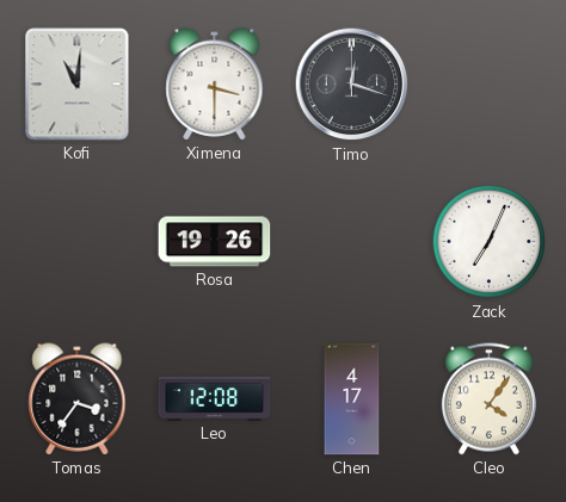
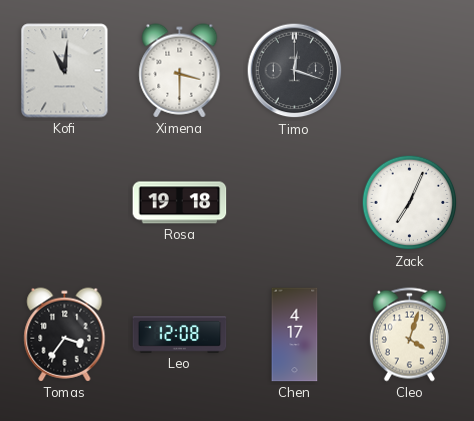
Rosa: 19:26 -> 19:18
Cleo: 4:06 -> 4:03
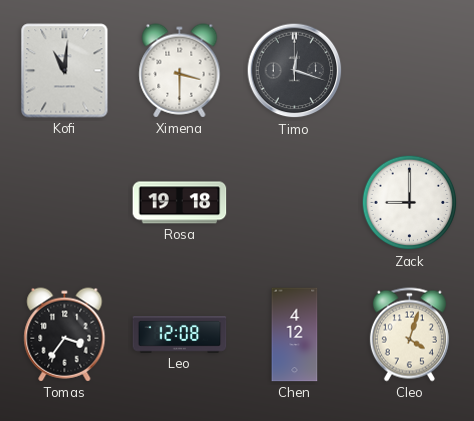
Zack: 7:04 -> 9:00
Chen: 4:17 -> 4:12
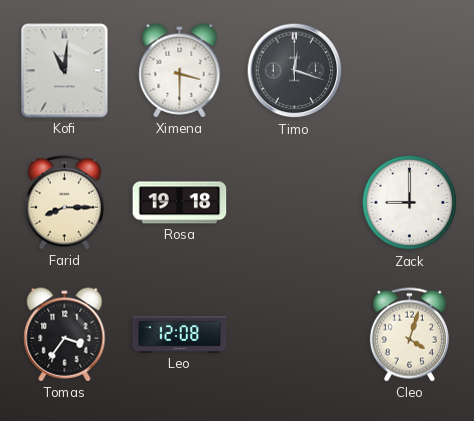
Farid: none -> 8:15
Chen: 4:12 -> none
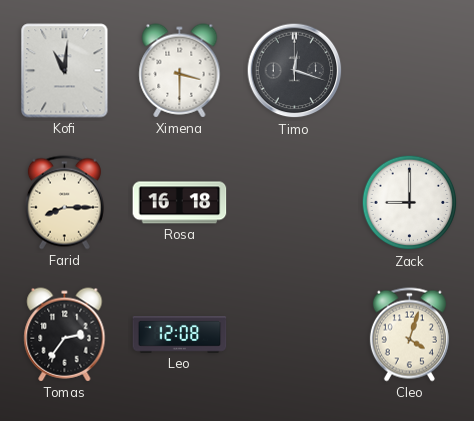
Rosa: 19:18 -> 16:18
Tomas: 3:36 -> 2:36
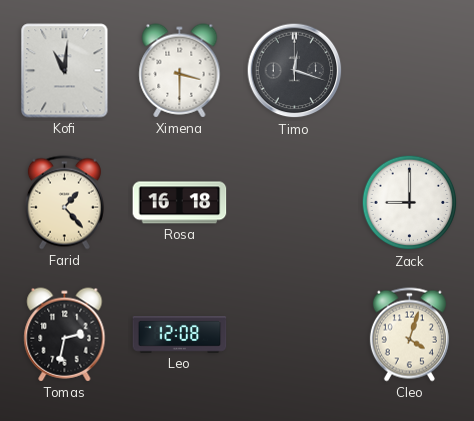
Farid: 8:15 -> 1:23
Tomas: 2:36 -> 2:32
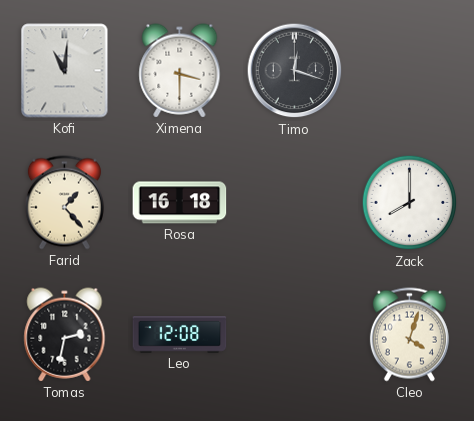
Zack: 9:00 -> 8:00
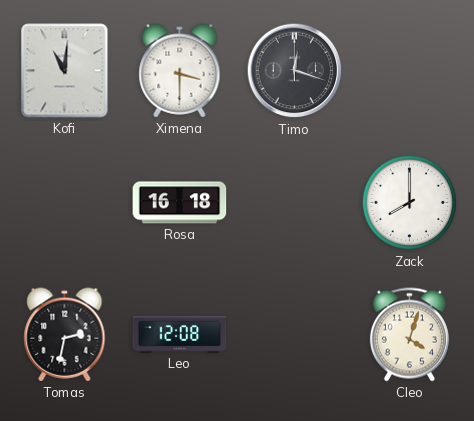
Farid: 1:23 -> none
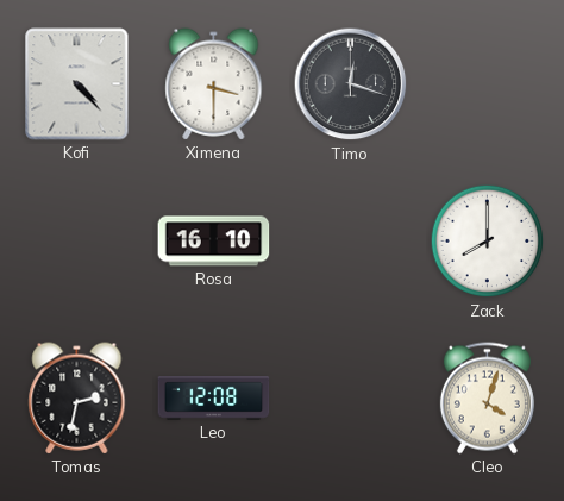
Kofi: 11:01 -> 4:23
Rosa: 16:18 -> 16:10
